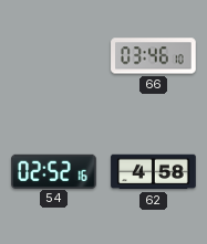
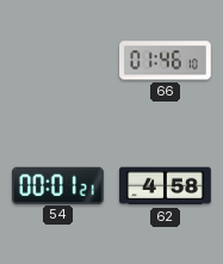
66: 03:46 -> 01:46
54: 02:52 -> 00:01
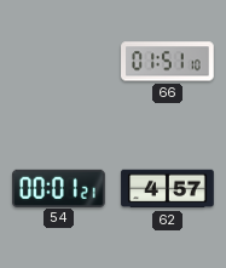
66: 01:46 -> 01:51
62: 4:58 -> 4:57
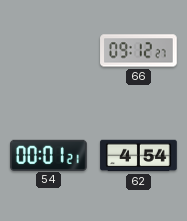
66: 01:51 -> 09:12
62: 4:57 -> 4:54
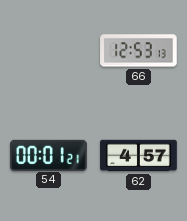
66: 09:12 -> 12:53
62: 4:54 -> 4:57
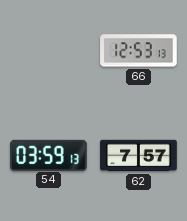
54: 00:01 -> 03:59
62: 4:57 -> 7:57
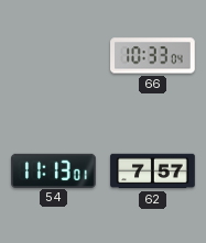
66: 12:53 -> 10:33
54: 03:59 -> 11:13
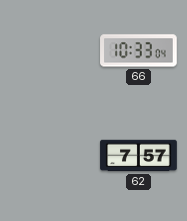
54: 11:13 -> none
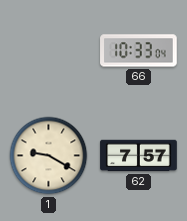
1: none -> 9:20
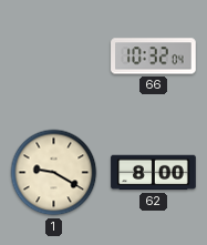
66: 10:33 -> 10:32
62: 7:57 -> 8:00
